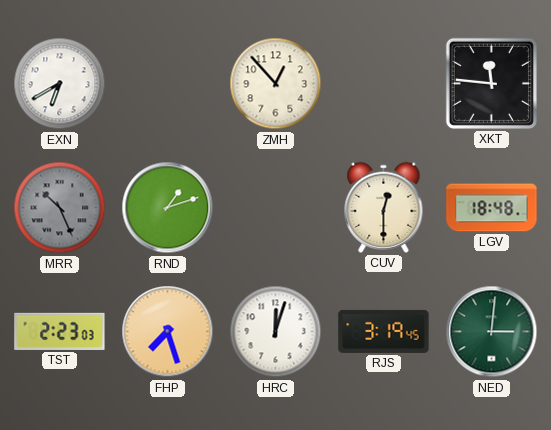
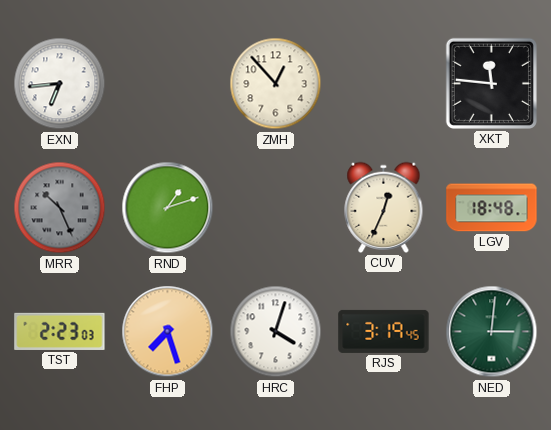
EXN: 6:40 -> 6:44
CUV: 12:30 -> 12:34
HRC: 12:03 -> 4:03
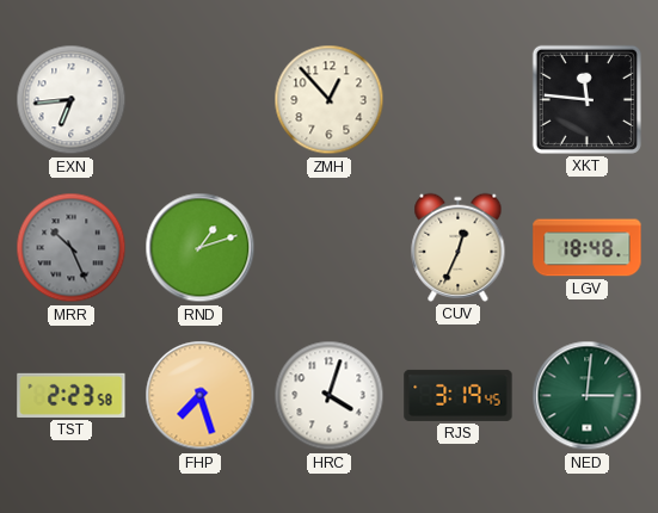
TST: 2:23:03 -> 2:23:58
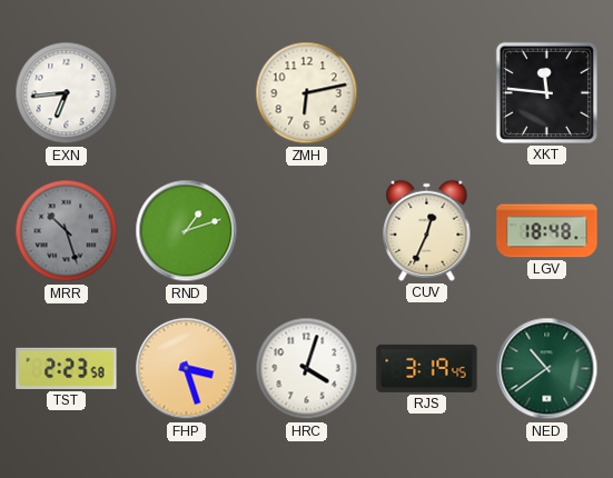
ZMH: 12:53 -> 6:13
MRR: 10:26 -> 10:27
FHP: 7:27 -> 3:27
NED: 3:01 -> 10:39
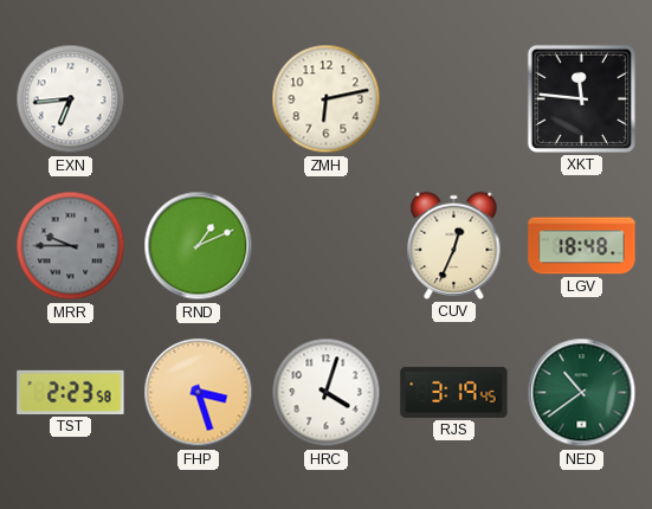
MRR: 10:27 -> 9:45
RND: 1:12 -> 1:11
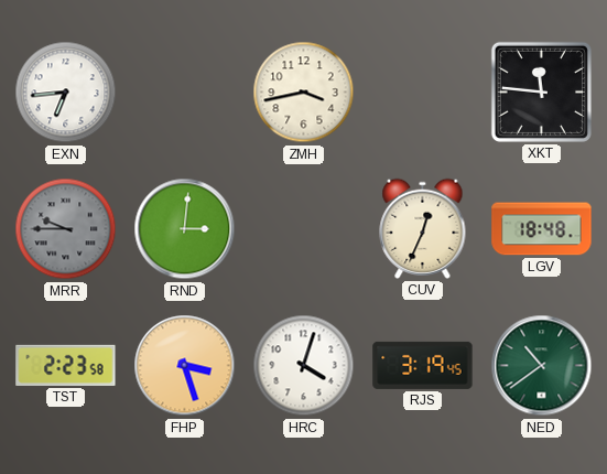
ZMH: 6:13 -> 3:43
RND: 1:11 -> 3:01
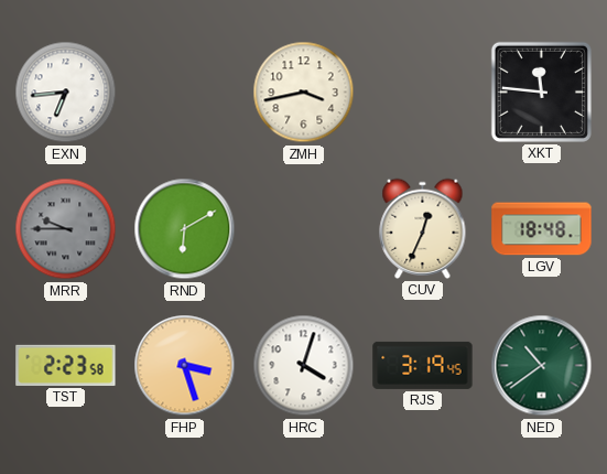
RND: 3:01 -> 6:10
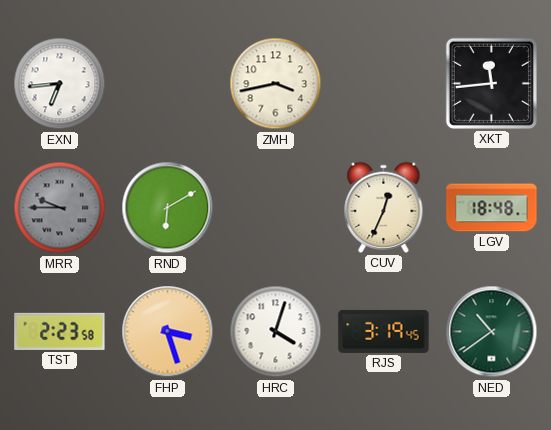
XKT: 11:46 -> 11:44
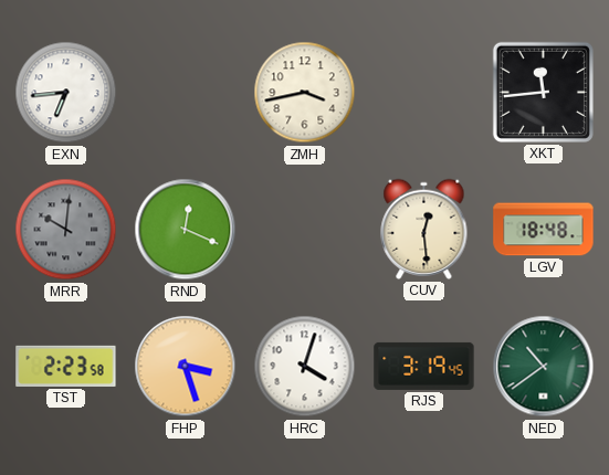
MRR: 9:45 -> 10:01
RND: 6:10 -> 12:19
CUV: 12:34 -> 12:29
